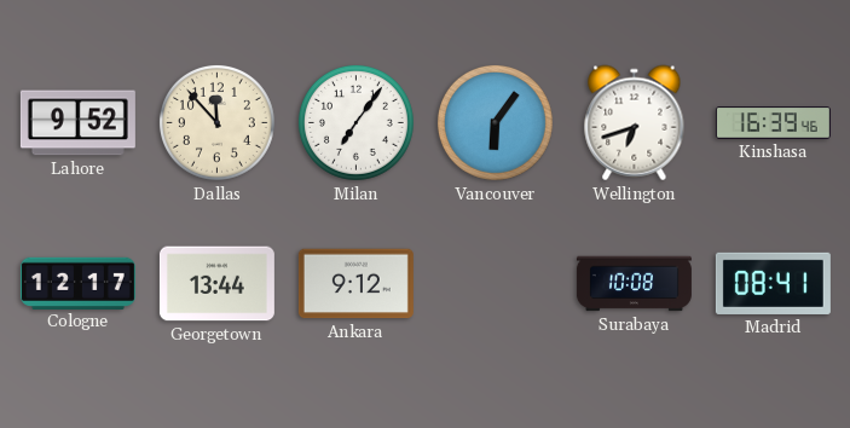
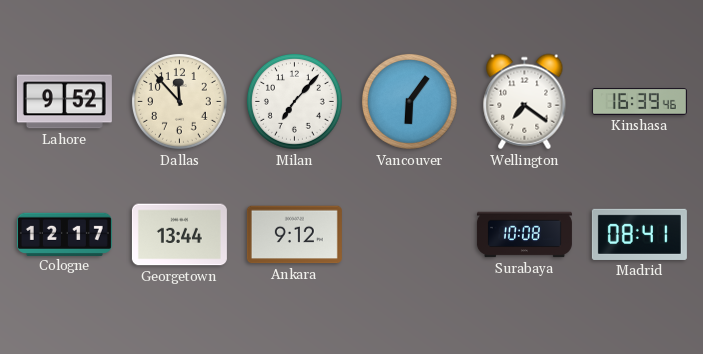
Milan: 7:06 -> 7:07
Wellington: 6:42 -> 7:21
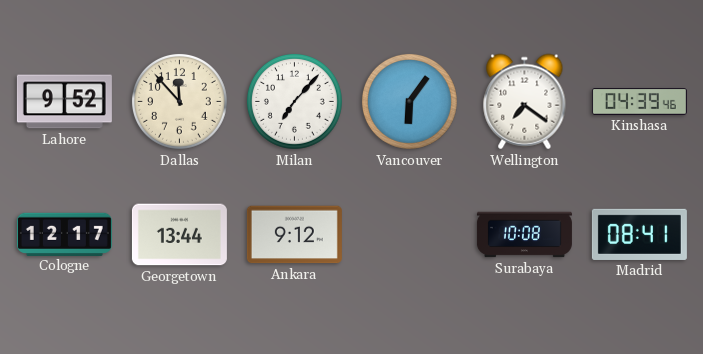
Kinshasa: 16:39 -> 04:39
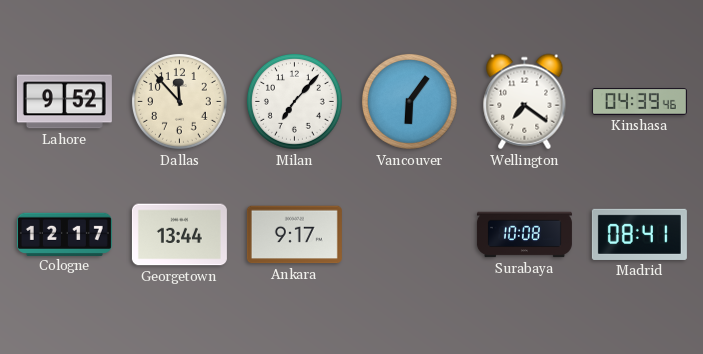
Ankara: 9:12 -> 9:17
